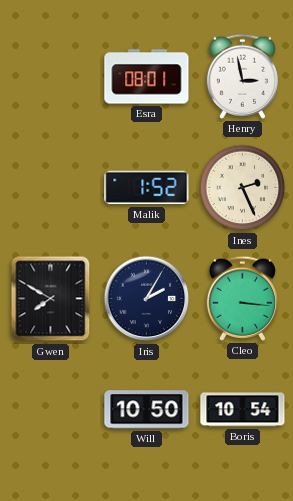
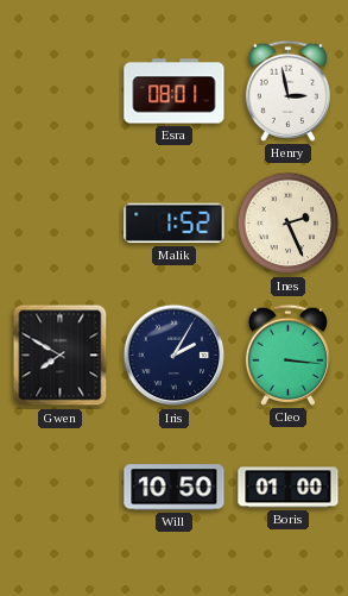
Boris: 10:54 -> 01:00
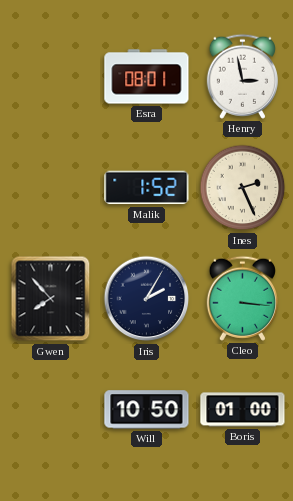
Gwen: 7:50 -> 7:53
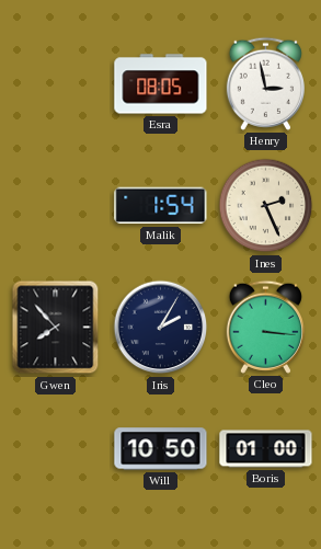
Esra: 08:01 -> 08:05
Malik: 1:52 -> 1:54
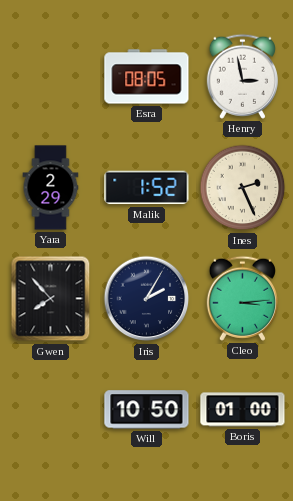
Yara: none -> 2:29
Malik: 1:54 -> 1:52
Cleo: 3:16 -> 3:14
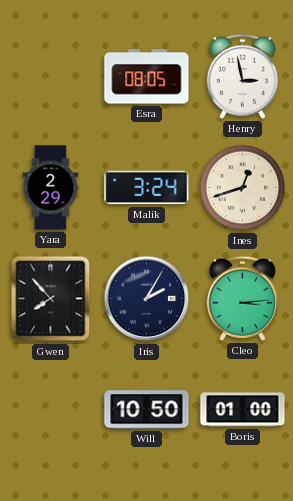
Malik: 1:52 -> 3:24
Ines: 2:26 -> 12:42
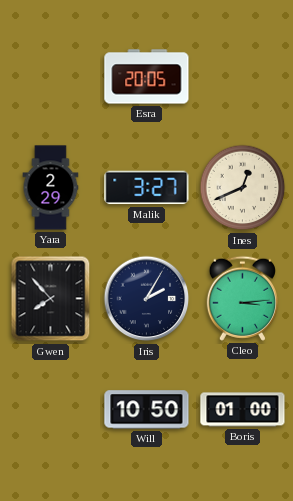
Esra: 08:05 -> 20:05
Henry: 2:58 -> none
Malik: 3:24 -> 3:27
Ines: 12:42 -> 12:41
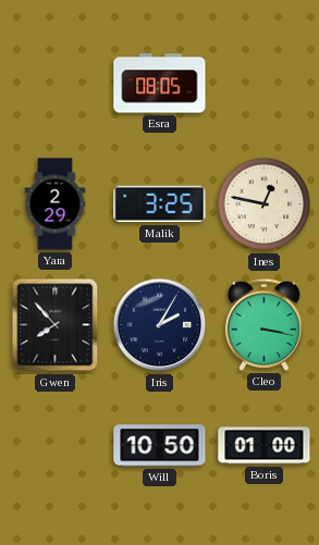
Esra: 20:05 -> 08:05
Malik: 3:27 -> 3:25
Ines: 12:41 -> 12:47
Cleo: 3:14 -> 3:17
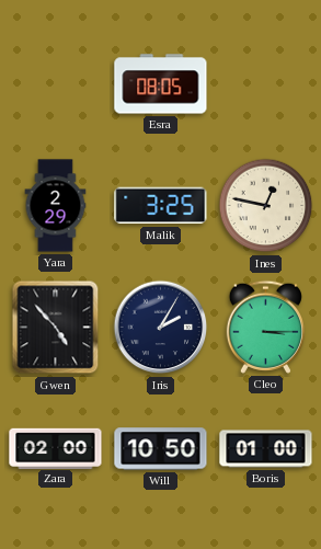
Gwen: 7:53 -> 4:53
Cleo: 3:17 -> 3:15
Zara: none -> 02:00
